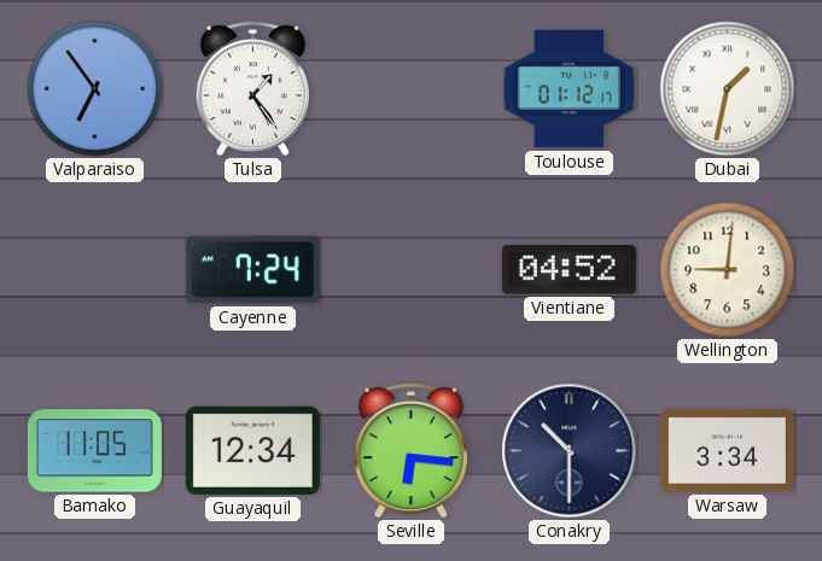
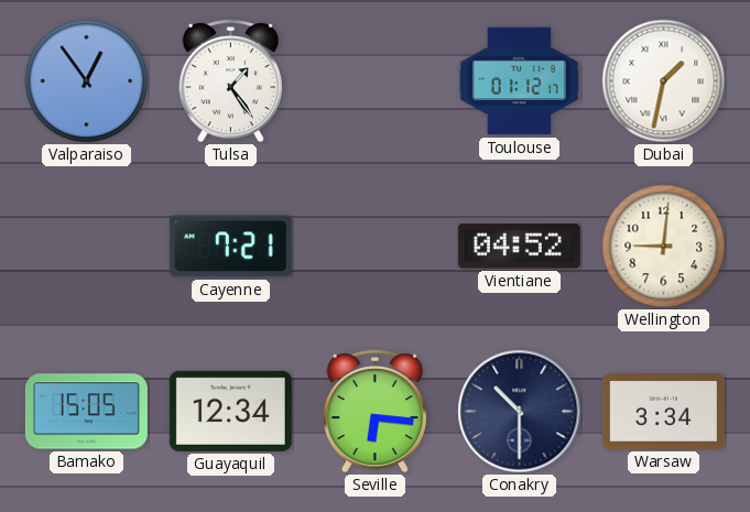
Valparaiso: 6:54 -> 12:54
Cayenne: 7:24 -> 7:21
Bamako: 11:05 -> 15:05
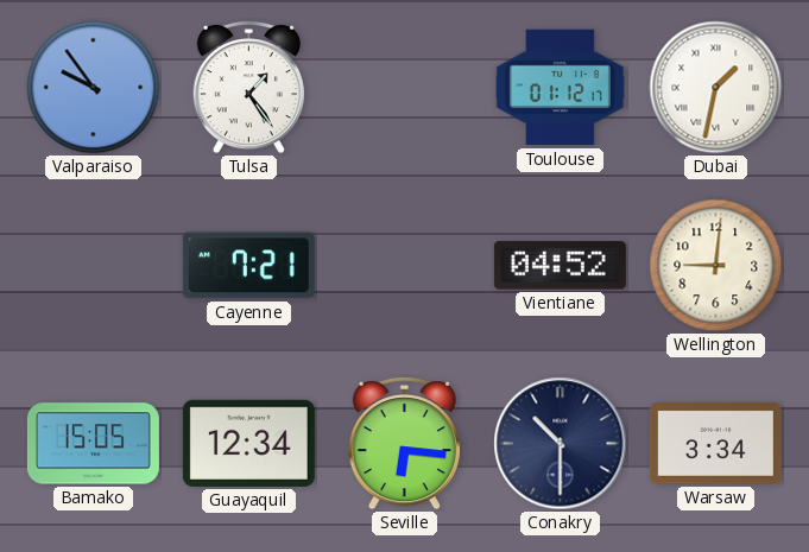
Valparaiso: 12:54 -> 9:54
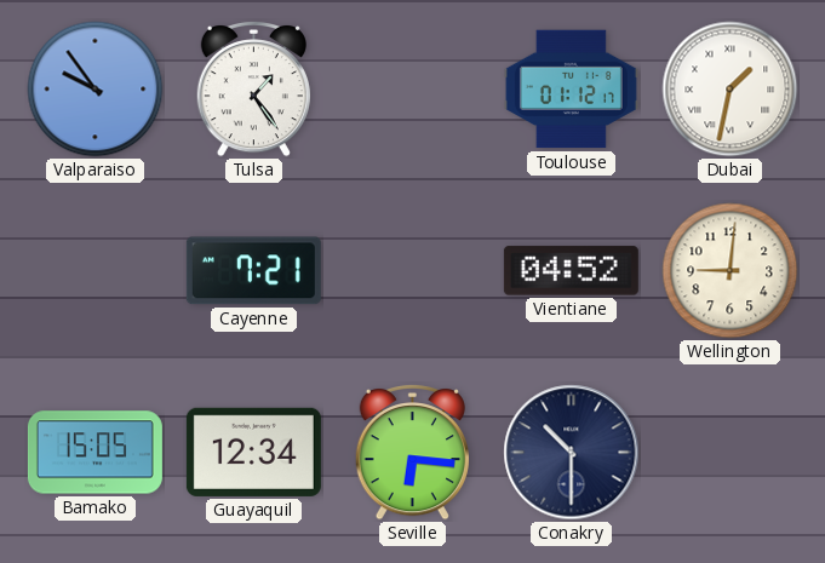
Warsaw: 3:34 -> none
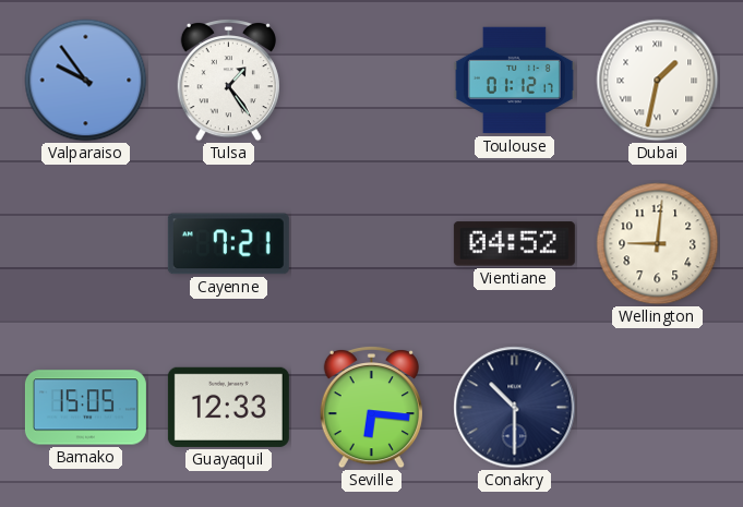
Guayaquil: 12:34 -> 12:33
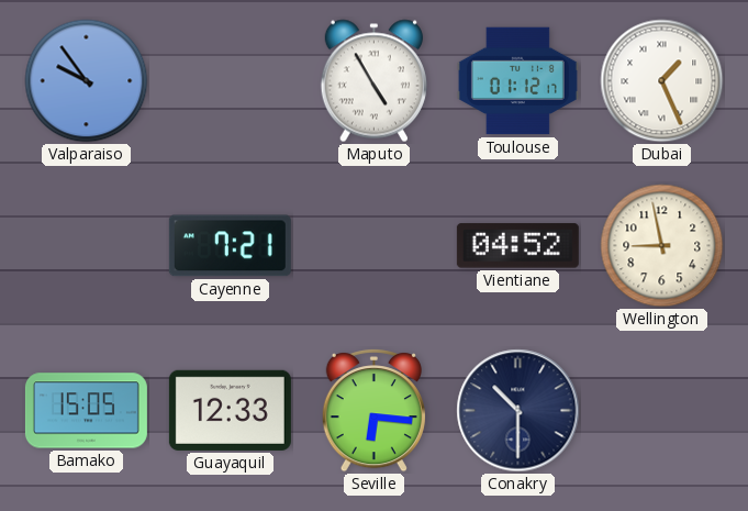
Tulsa: 1:24 -> none
Maputo: none -> 4:55
Dubai: 1:32 -> 1:26
Wellington: 9:01 -> 8:58
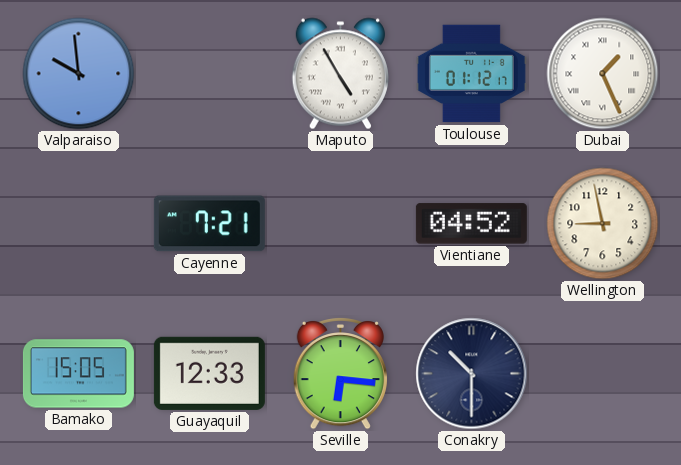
Valparaiso: 9:54 -> 9:59
